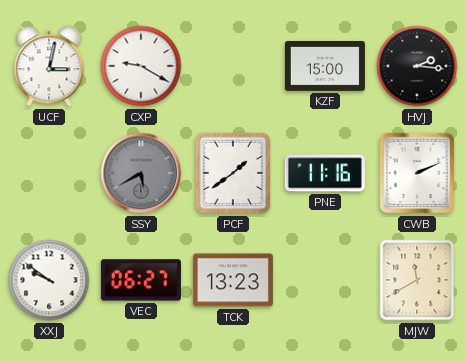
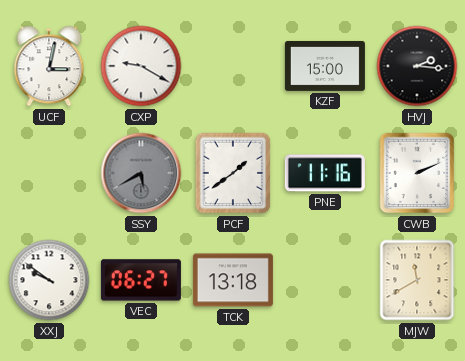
TCK: 13:23 -> 13:18
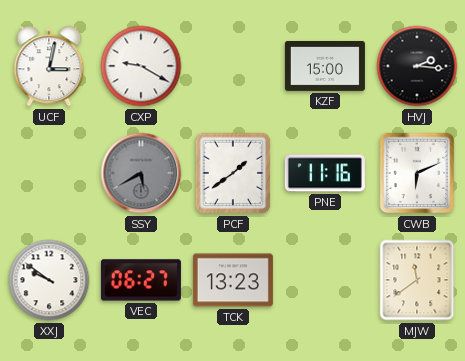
CWB: 2:11 -> 6:11
TCK: 13:18 -> 13:23
MJW: 11:40 -> 11:39
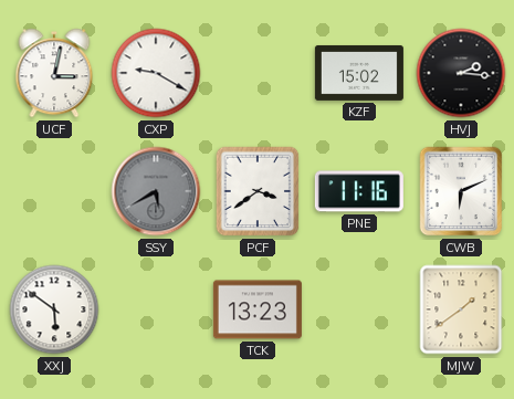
KZF: 15:00 -> 15:02
PCF: 1:39 -> 3:39
XXJ: 9:51 -> 5:51
VEC: 06:27 -> none
MJW: 11:39 -> 1:39
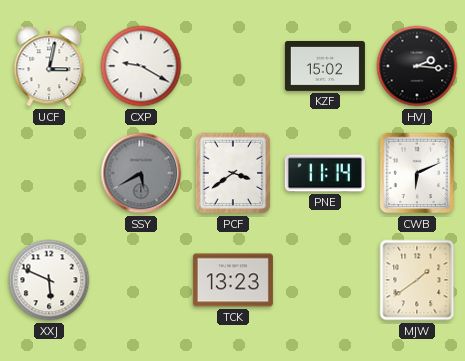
PNE: 11:16 -> 11:14
XXJ: 5:51 -> 5:49
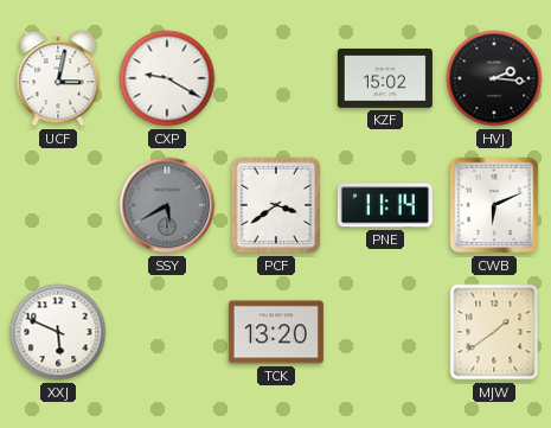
TCK: 13:23 -> 13:20
